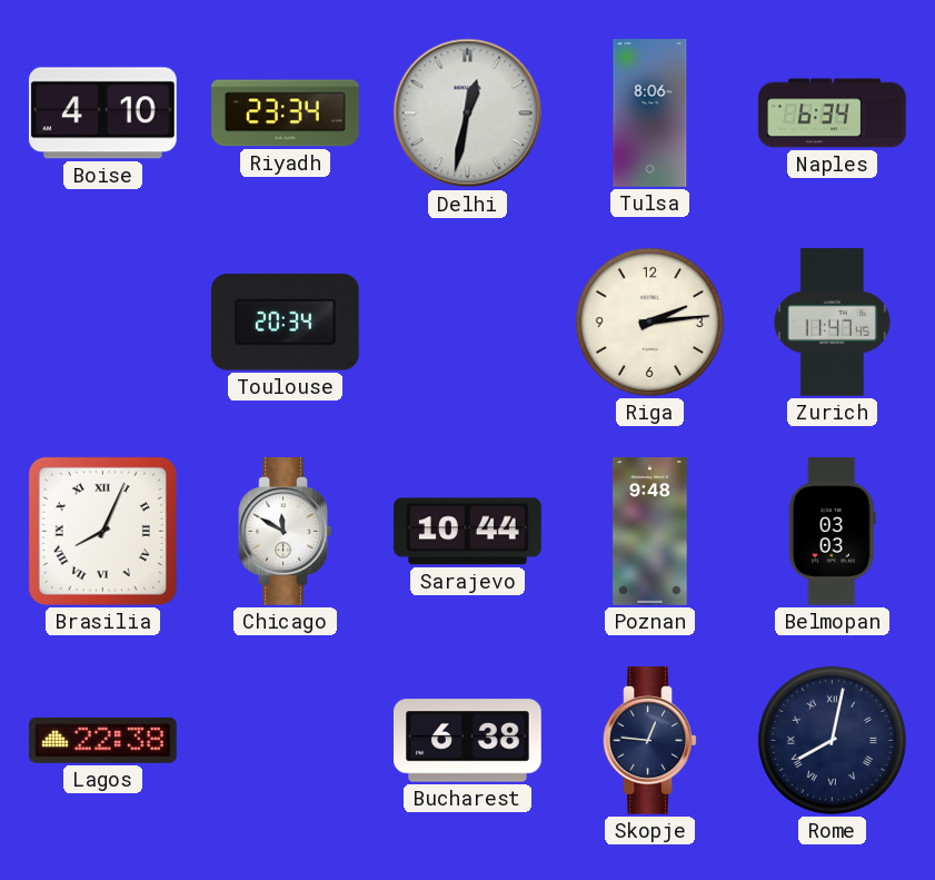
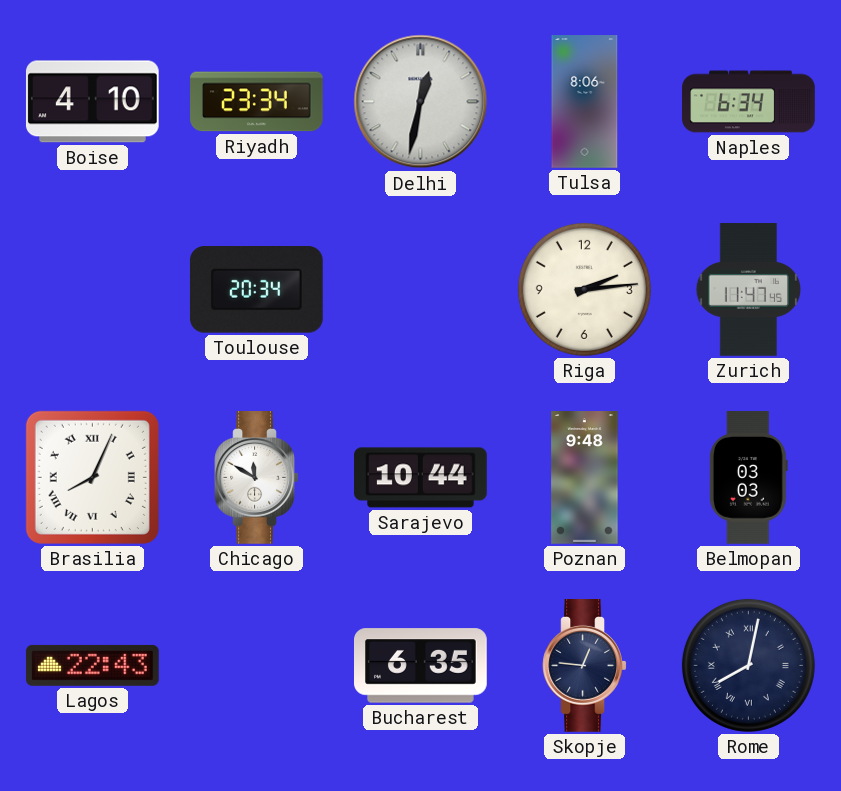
Lagos: 22:38 -> 22:43
Bucharest: 6:38 -> 6:35
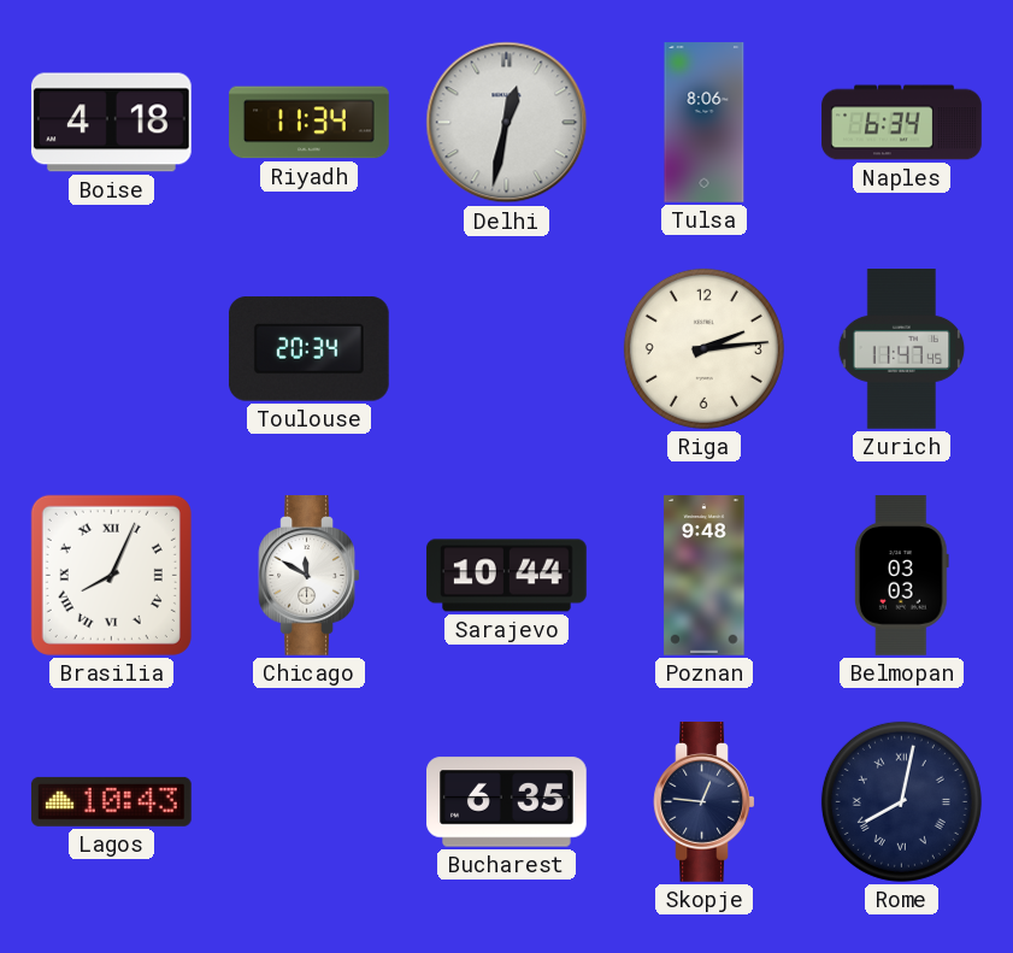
Boise: 4:10 -> 4:18
Riyadh: 23:34 -> 11:34
Lagos: 22:43 -> 10:43
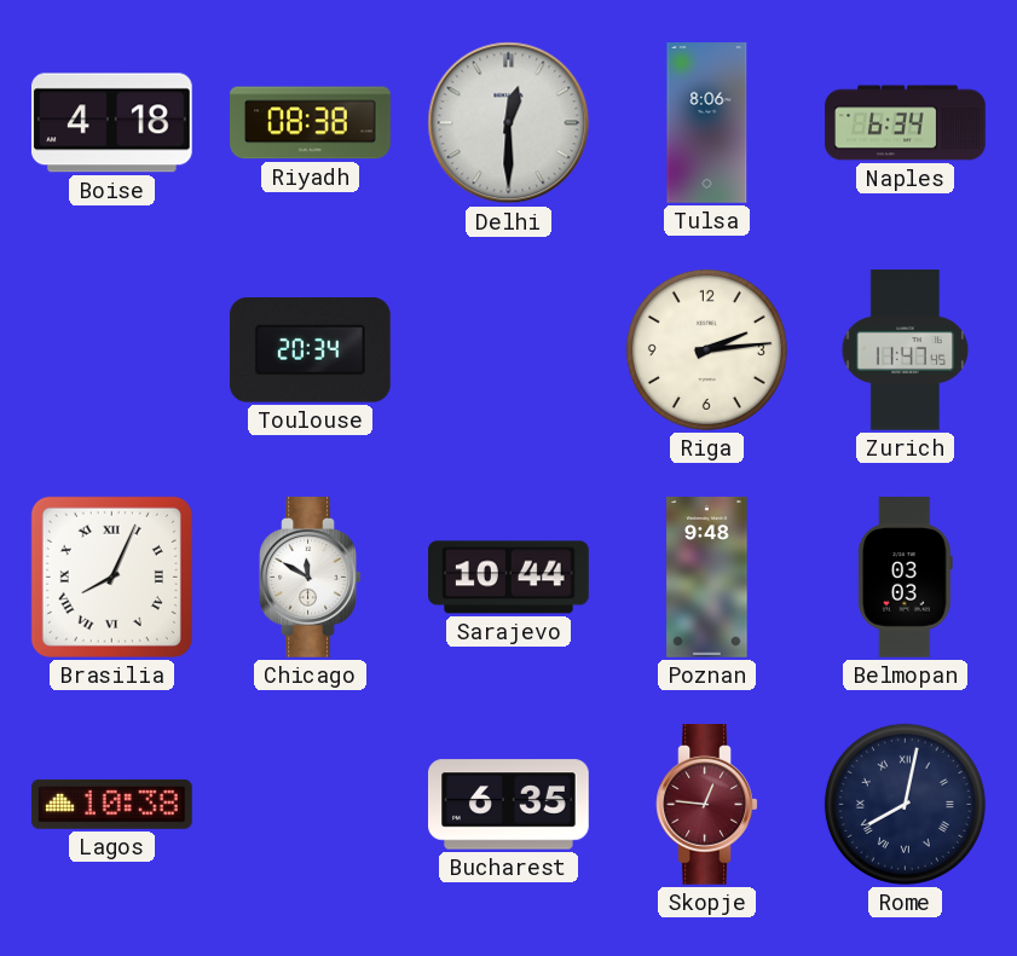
Riyadh: 11:34 -> 08:38
Delhi: 12:32 -> 12:30
Lagos: 10:43 -> 10:38
Skopje dial: navy -> burgundy
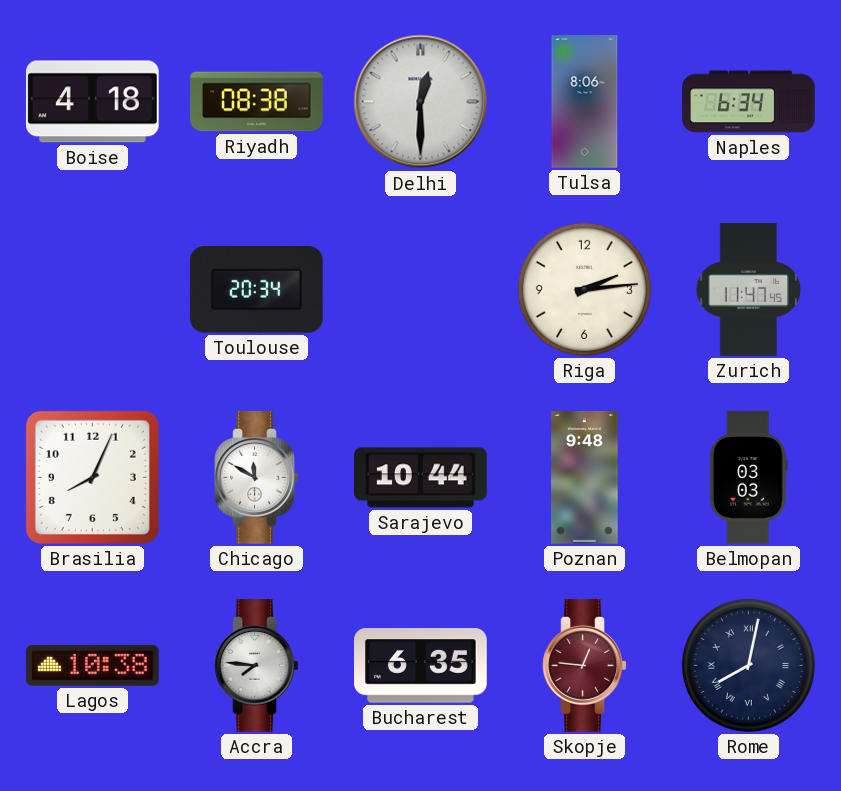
Brasilia numerals: Roman -> Arabic
Accra: none -> 7:46
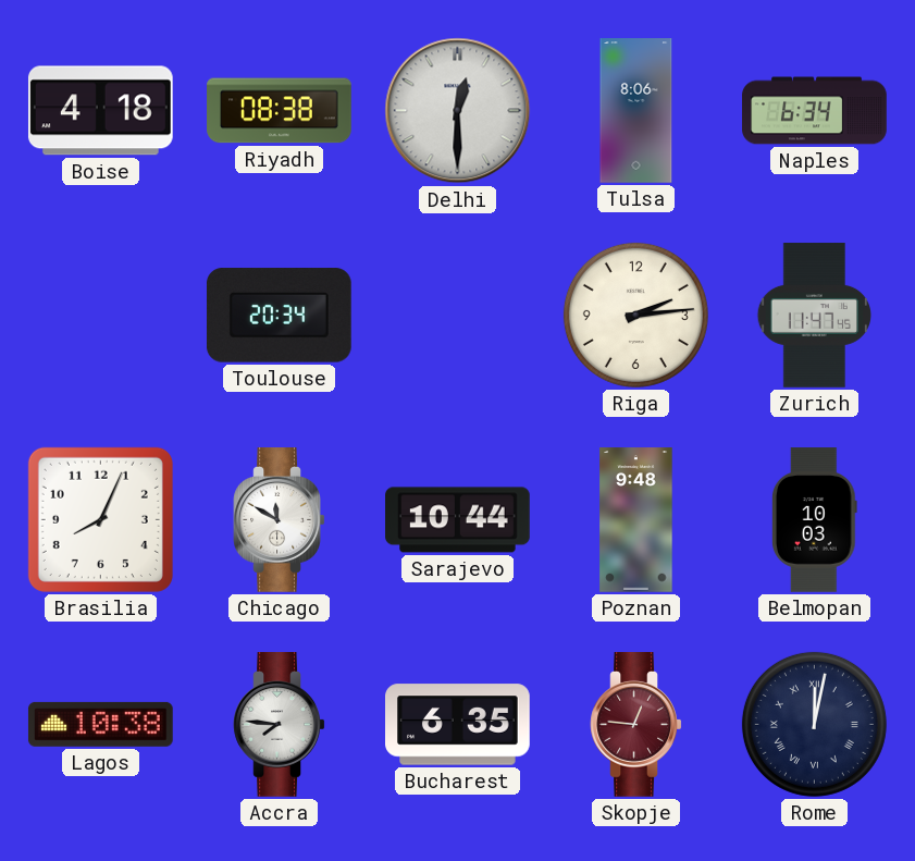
Belmopan: 03:03 -> 10:03
Rome: 8:02 -> 12:02
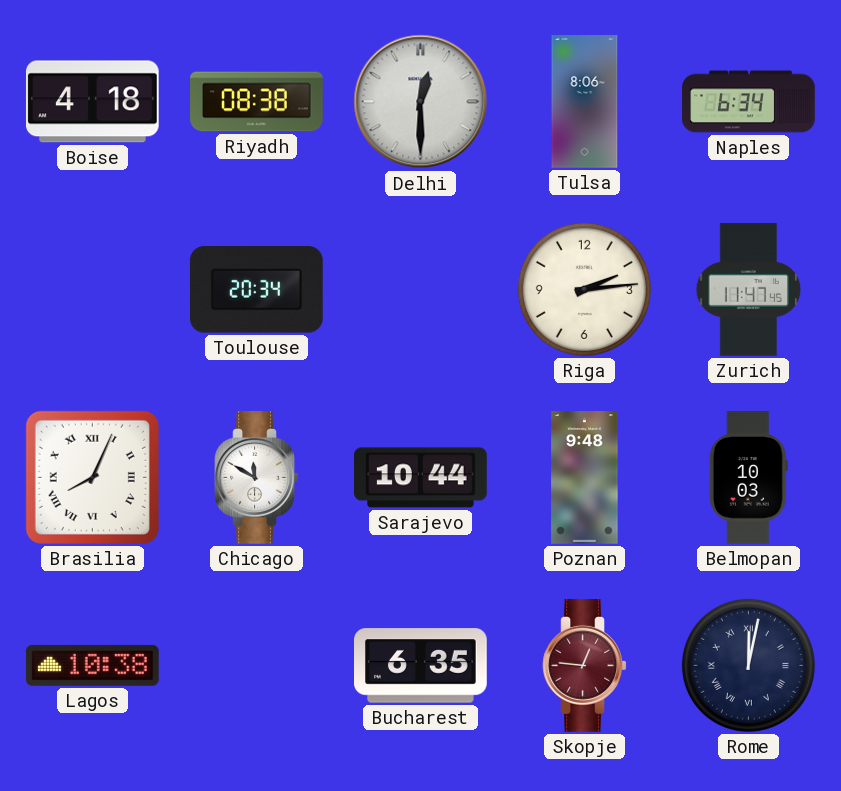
Brasilia numerals: Arabic -> Roman
Accra: 7:46 -> none
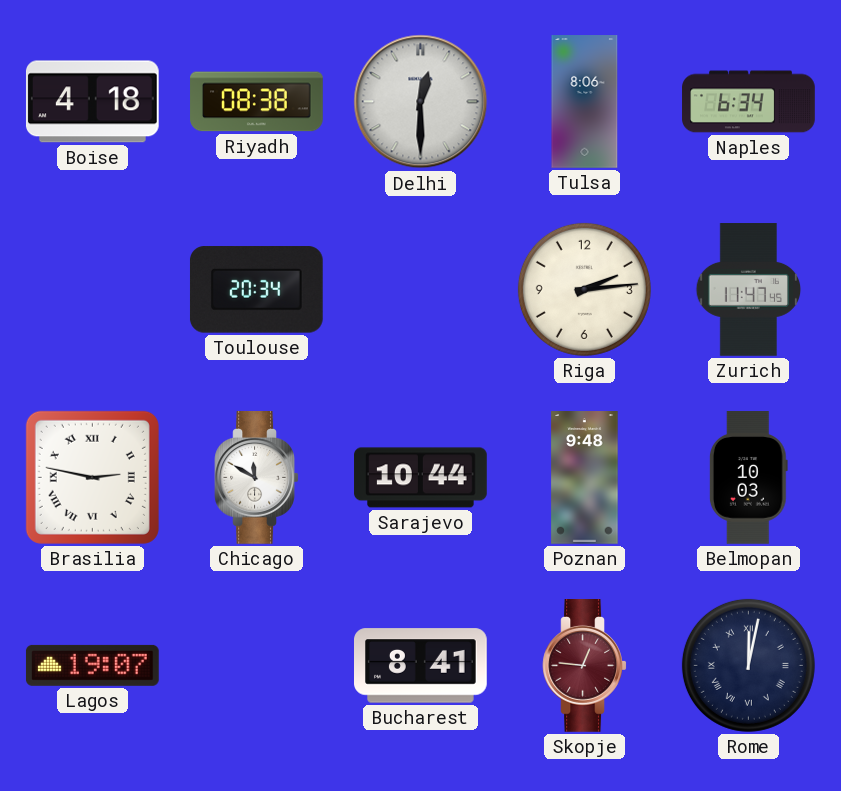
Brasilia: 8:04 -> 2:47
Lagos: 10:38 -> 19:07
Bucharest: 6:35 -> 8:41
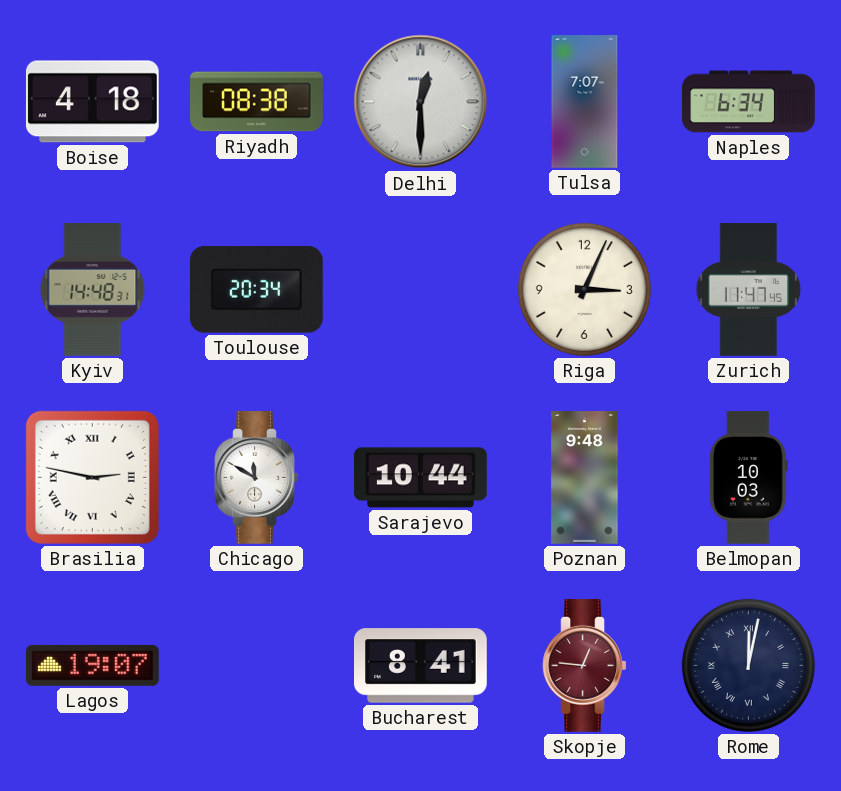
Tulsa: 8:06 -> 7:07
Kyiv: none -> 14:48
Riga: 2:14 -> 3:04
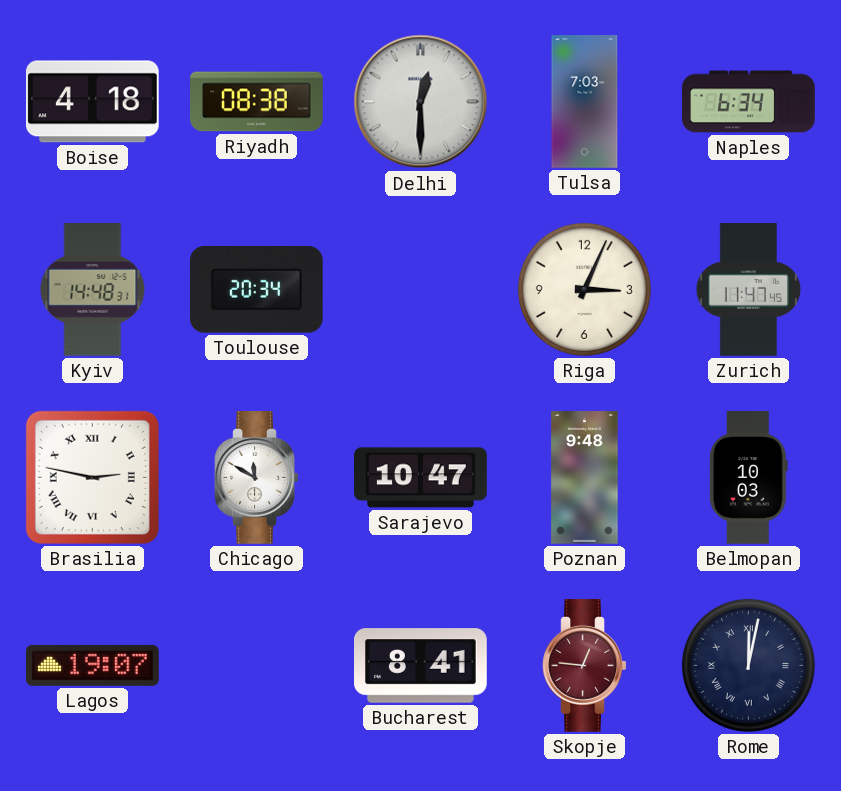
Tulsa: 7:07 -> 7:03
Sarajevo: 10:44 -> 10:47
